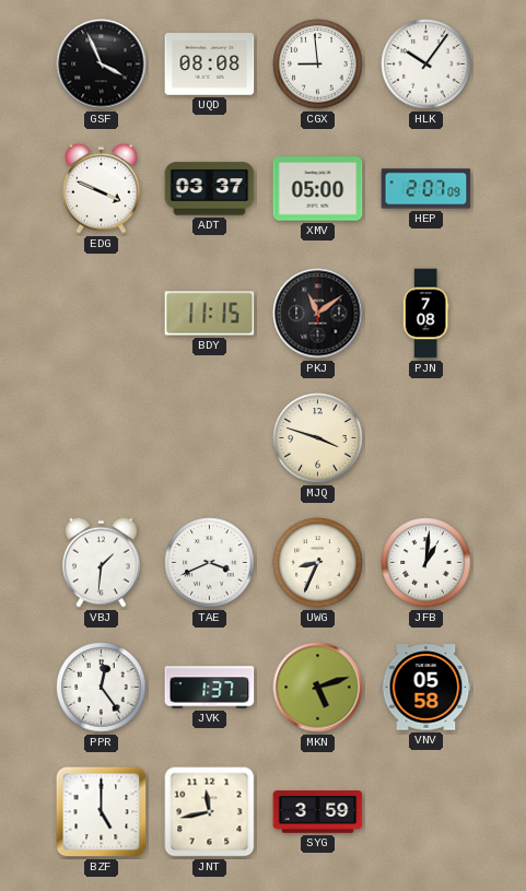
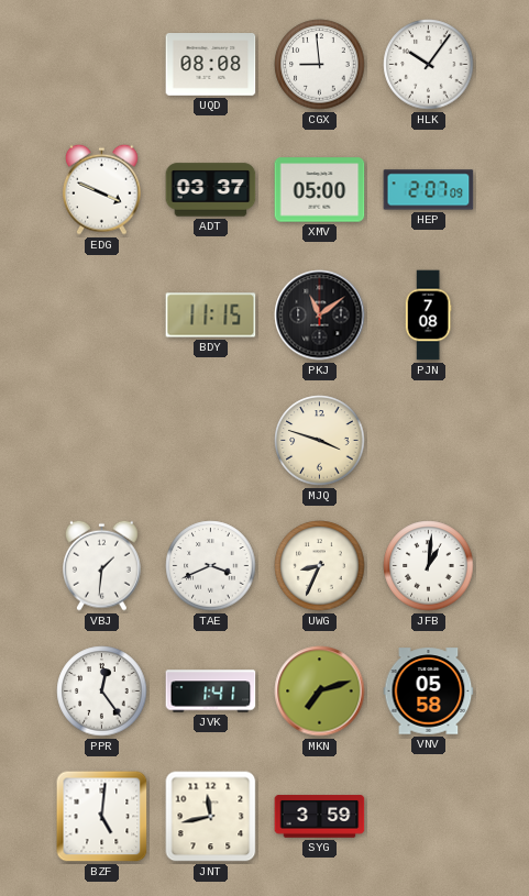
GSF: 3:56 -> none
JVK: 1:37 -> 1:41
MKN: 5:12 -> 7:12
BZF: 5:00 -> 5:01
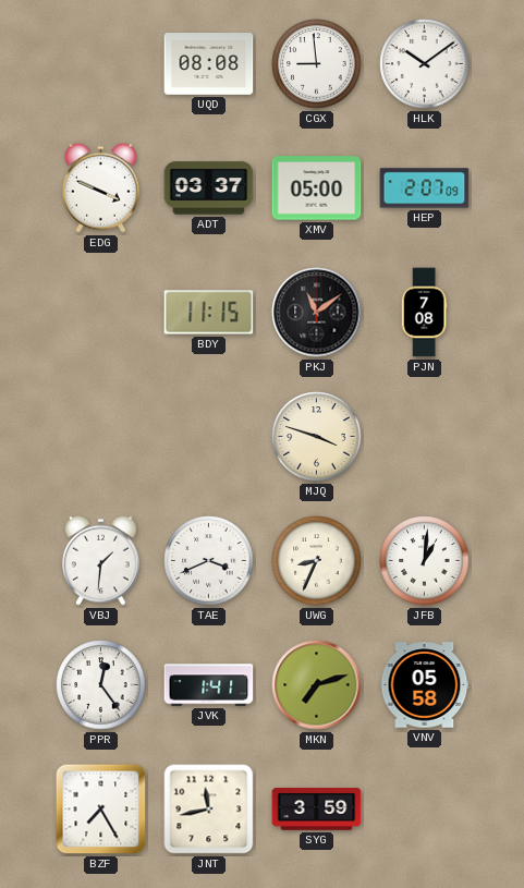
HLK: 10:06 -> 10:09
BZF: 5:01 -> 7:25
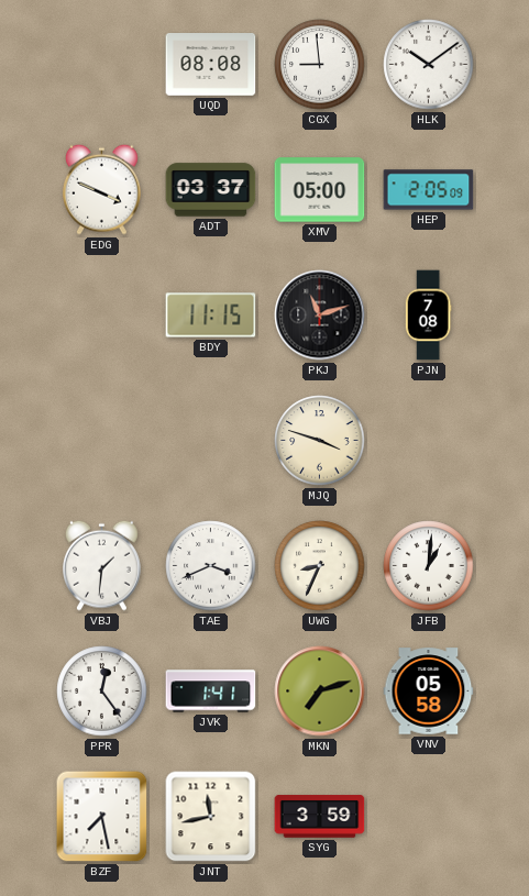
HEP: 2:07 -> 2:05
PKJ: 11:09 -> 11:12
BZF: 7:25 -> 7:28
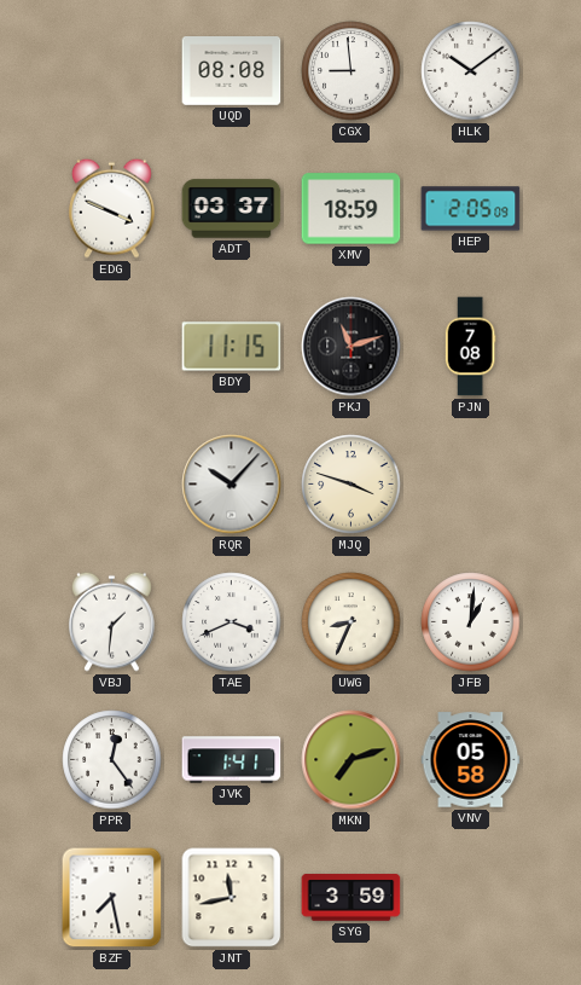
XMV: 05:00 -> 18:59
RQR: none -> 10:07
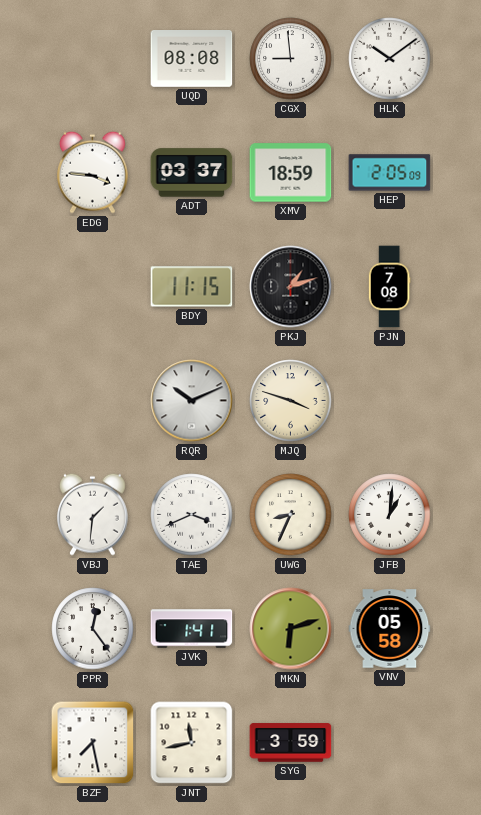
EDG: 3:49 -> 3:46
PKJ: 11:12 -> 1:12
RQR: 10:07 -> 10:11
MKN: 7:12 -> 6:12
